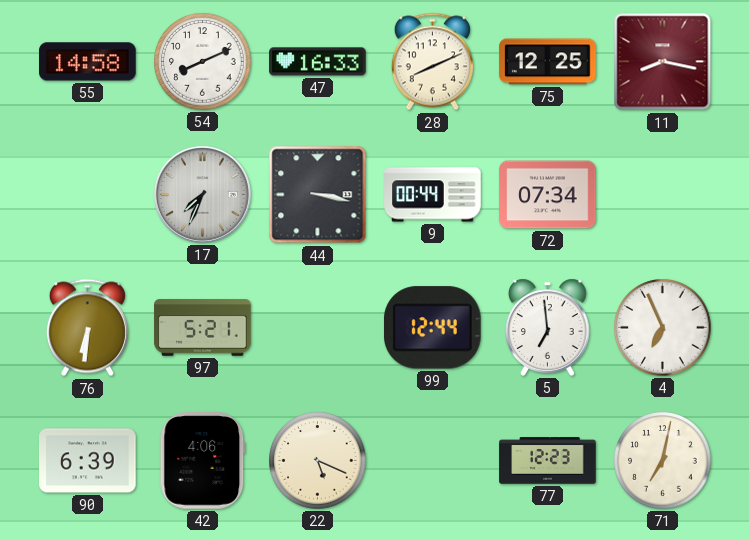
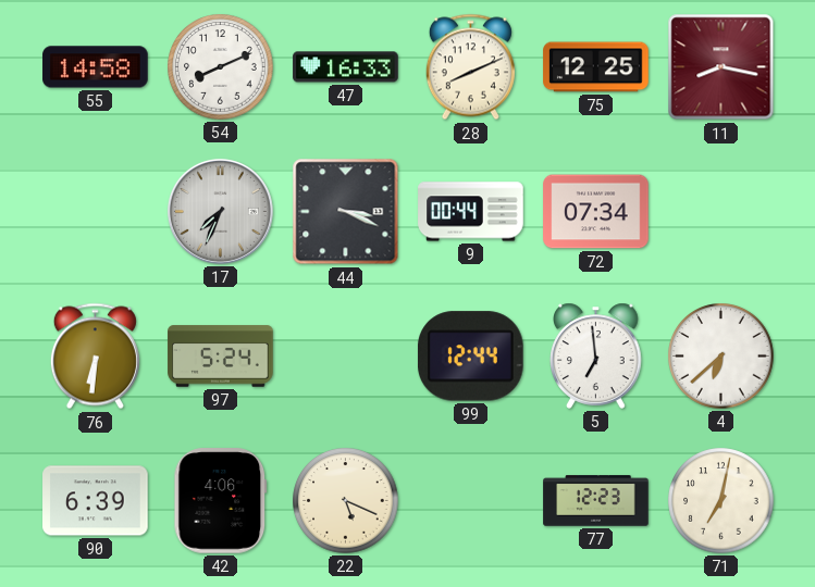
44: 3:17 -> 3:19
97: 5:21 -> 5:24
4: 6:56 -> 6:38
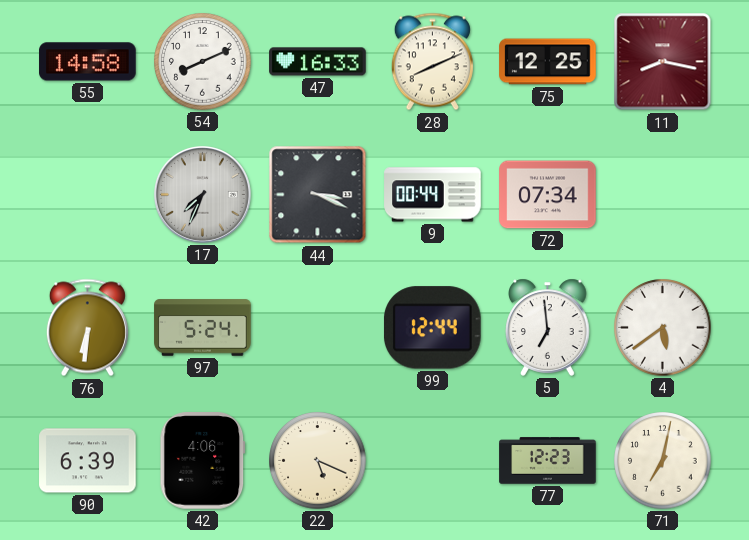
4: 6:38 -> 5:39
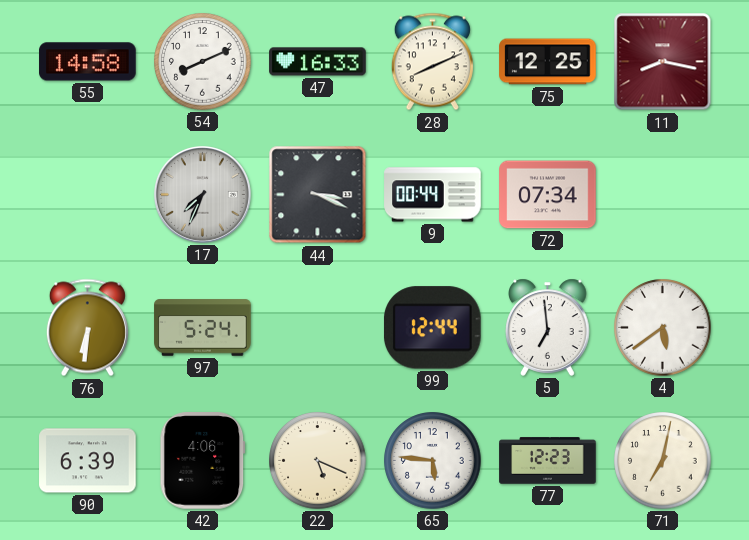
65: none -> 5:46
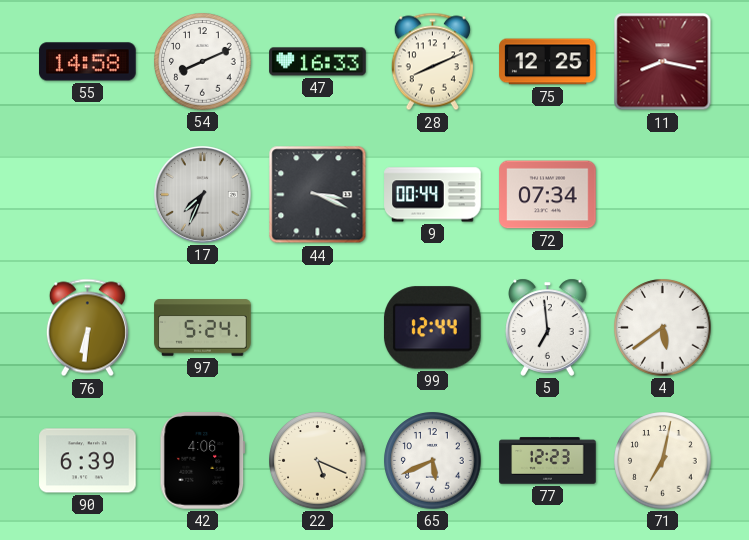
65: 5:46 -> 5:41
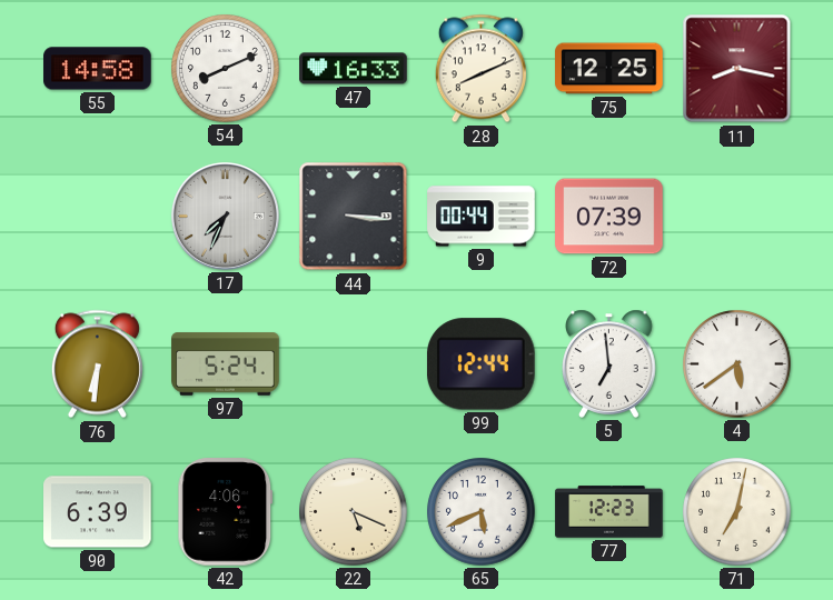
44: 3:19 -> 3:16
72: 07:34 -> 07:39
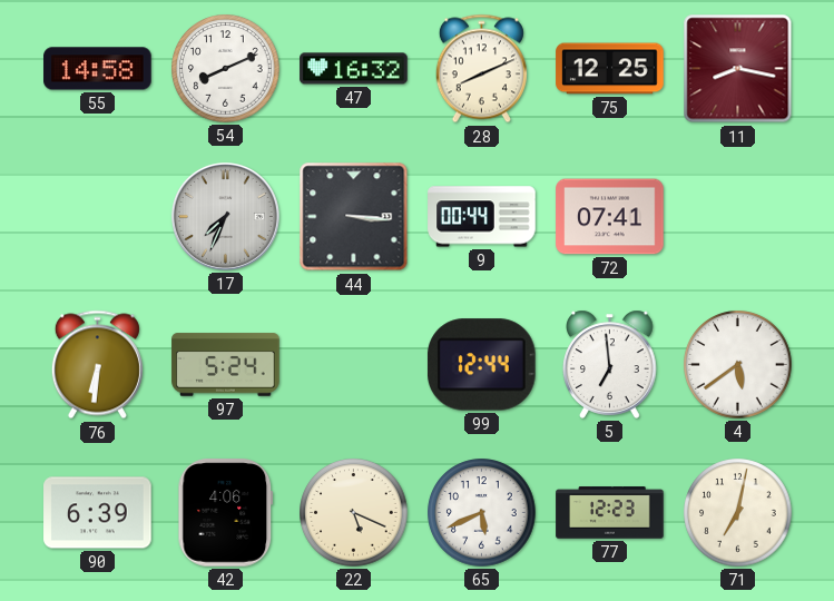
47: 16:33 -> 16:32
72: 07:39 -> 07:41
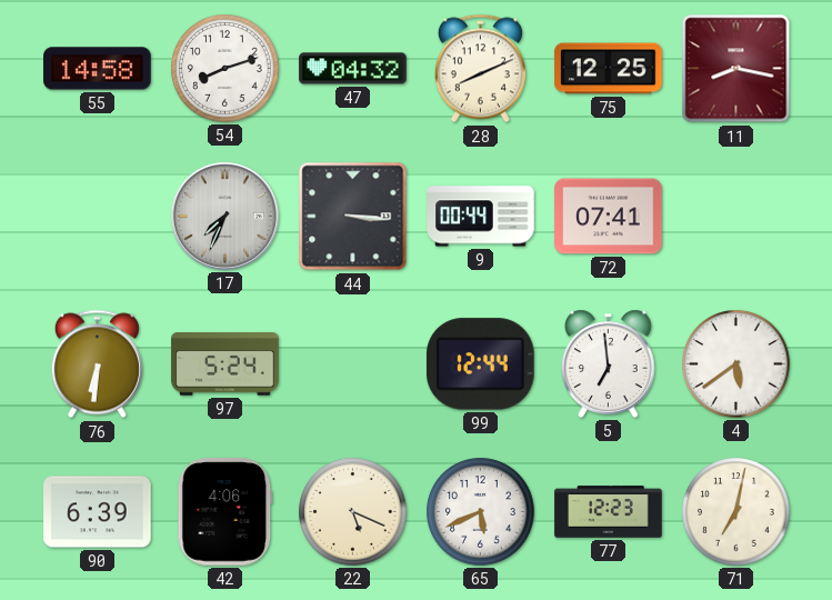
54: 8:11 -> 8:12
47: 16:32 -> 04:32
